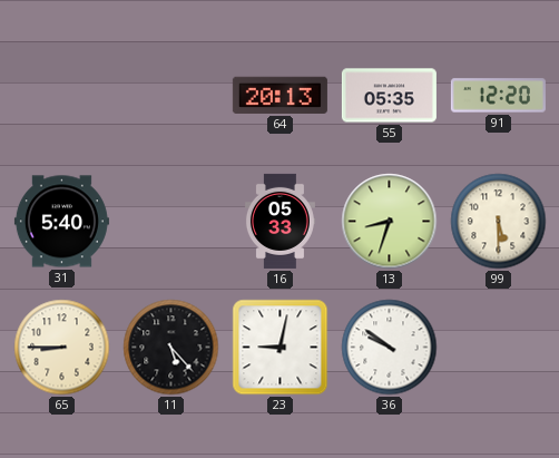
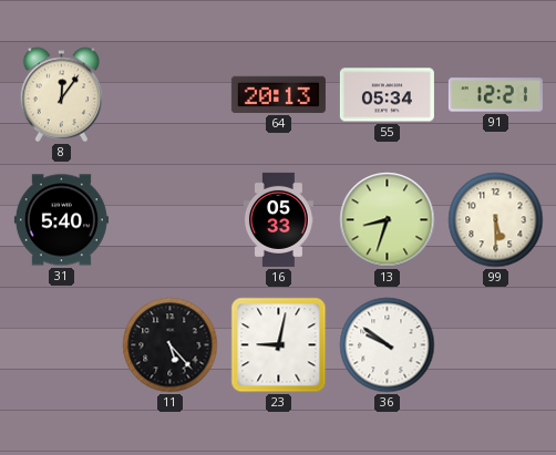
8: none -> 12:06
55: 05:35 -> 05:34
91: 12:20 -> 12:21
65: 8:45 -> none
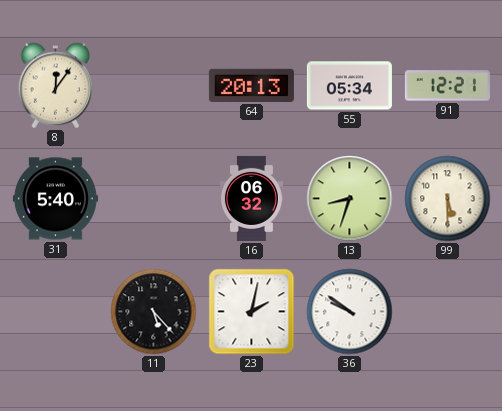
16: 05:33 -> 06:32
23: 9:02 -> 2:02
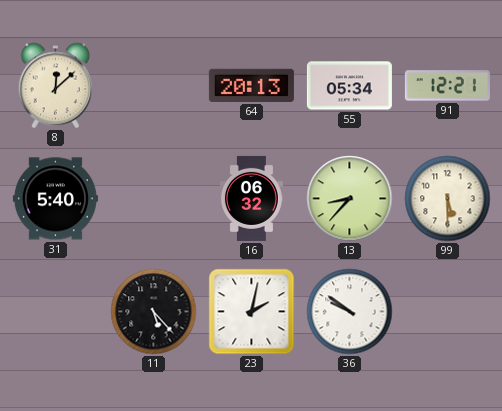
8: 12:06 -> 12:08
13: 8:33 -> 8:37
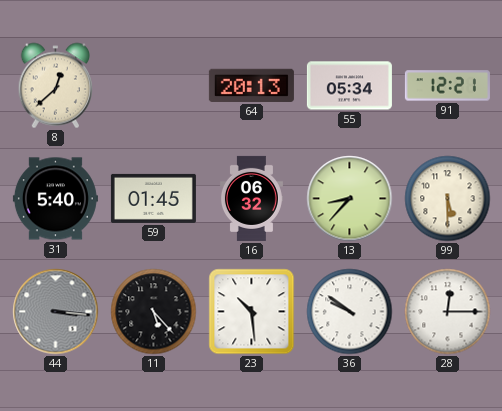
8: 12:08 -> 12:38
59: none -> 01:45
44: none -> 3:16
23: 2:02 -> 10:29
28: none -> 12:15
